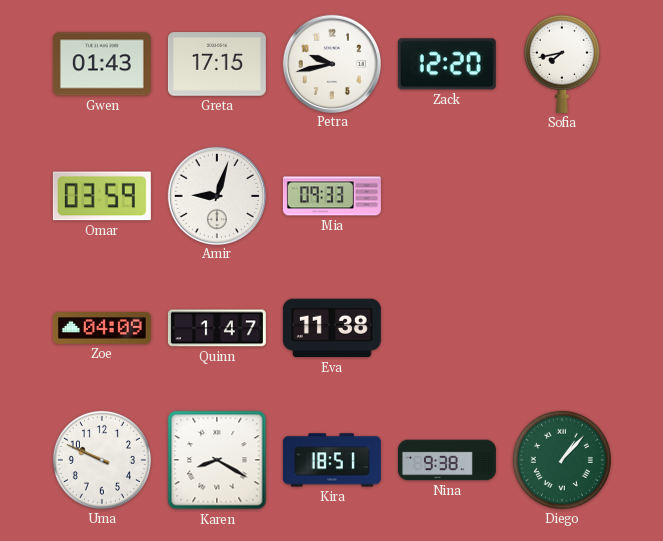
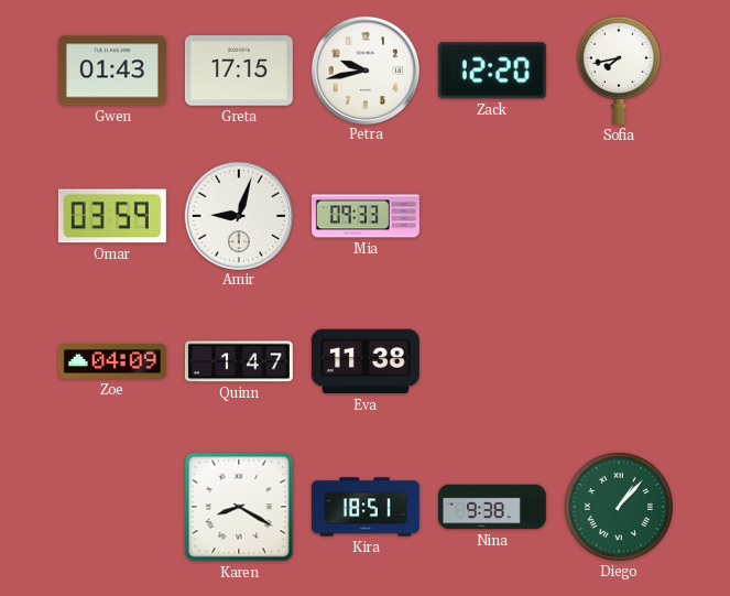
Uma: 9:49 -> none
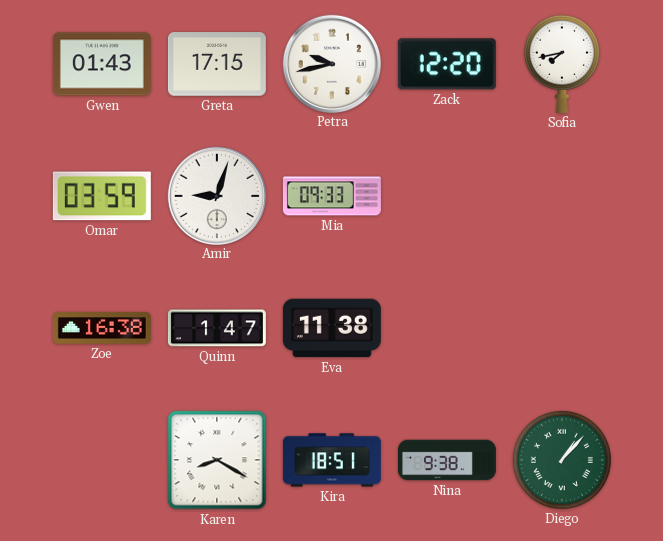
Zoe: 04:09 -> 16:38
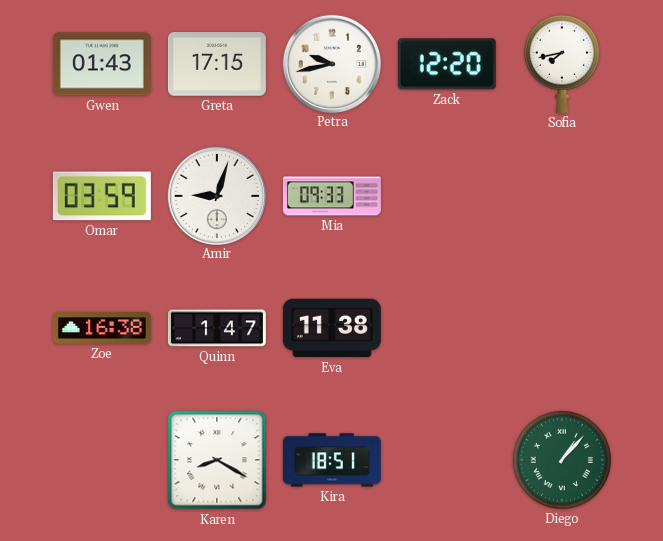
Nina: 9:38 -> none
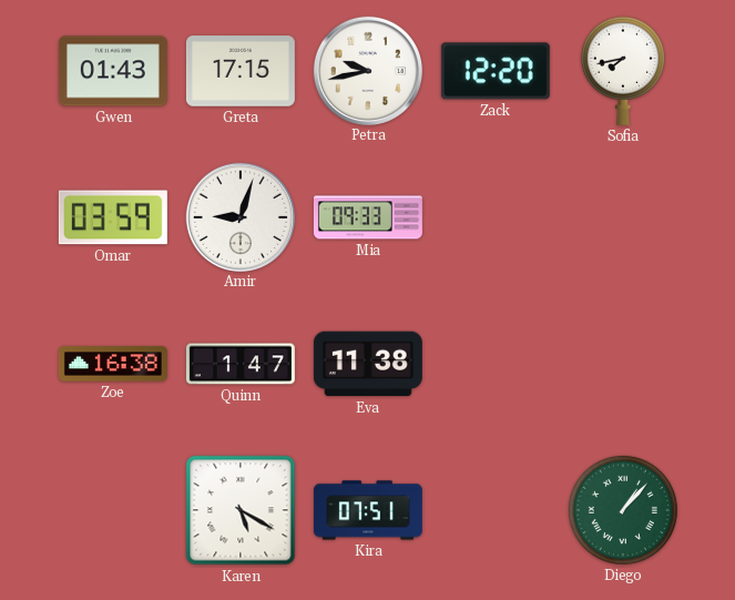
Karen: 8:20 -> 5:20
Kira: 18:51 -> 07:51
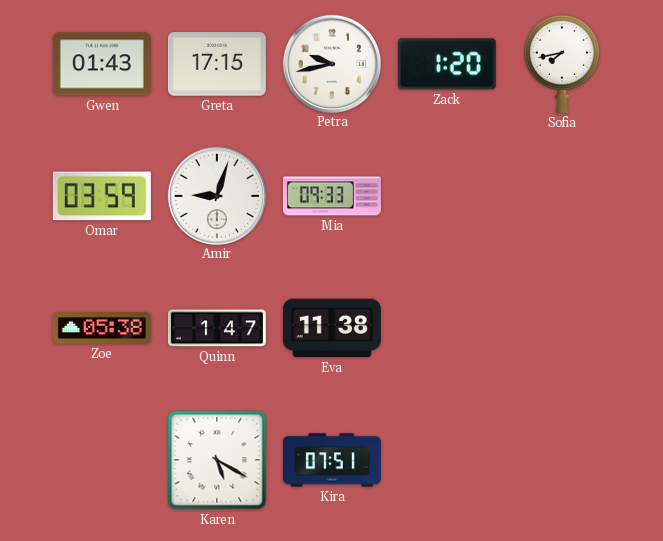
Zack: 12:20 -> 1:20
Zoe: 16:38 -> 05:38
Diego: 1:07 -> none
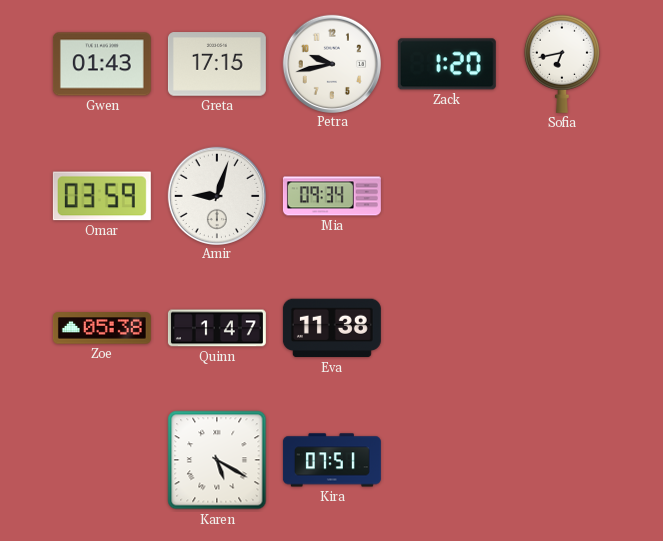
Sofia: 7:43 -> 6:43
Mia: 09:33 -> 09:34
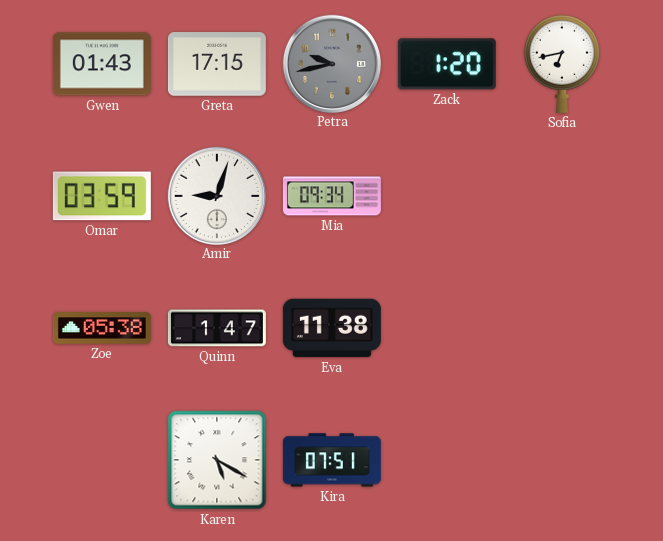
Petra dial: white -> grey
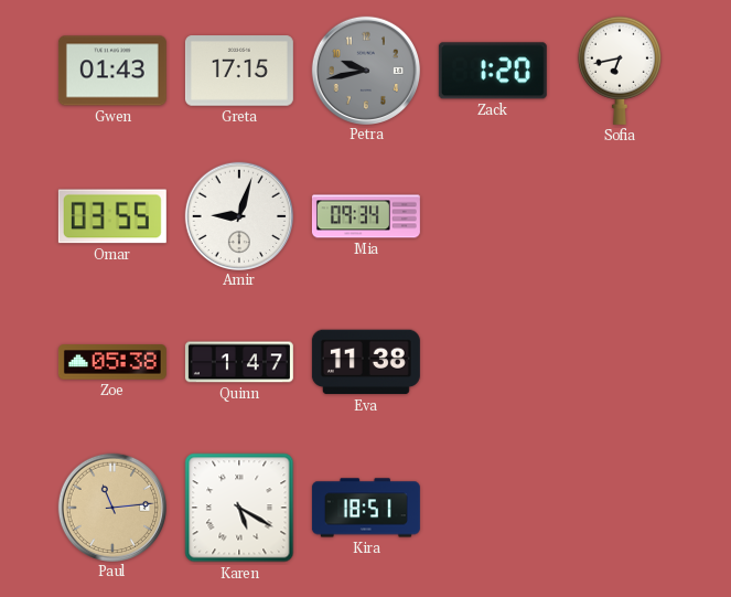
Omar: 03:59 -> 03:55
Paul: none -> 11:14
Kira: 07:51 -> 18:51
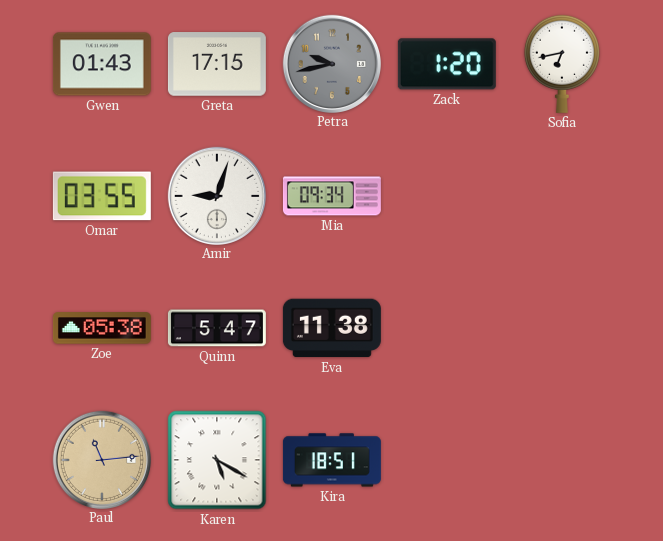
Quinn: 1:47 -> 5:47
